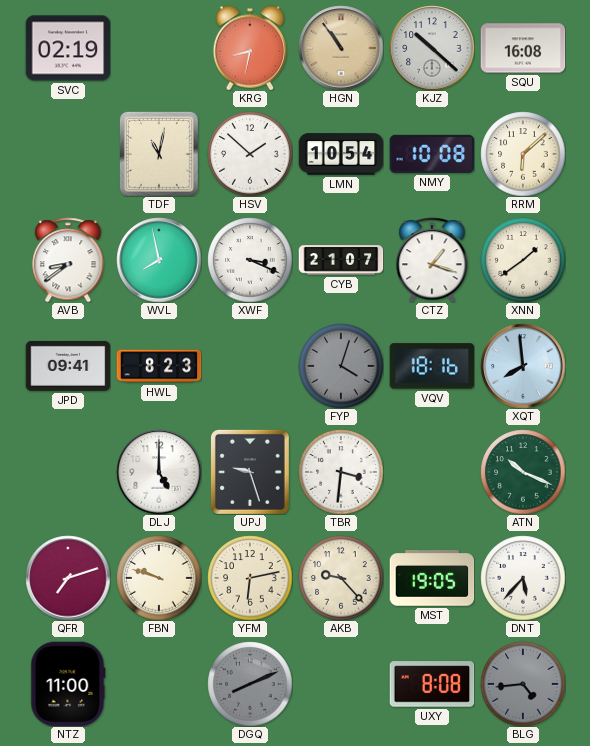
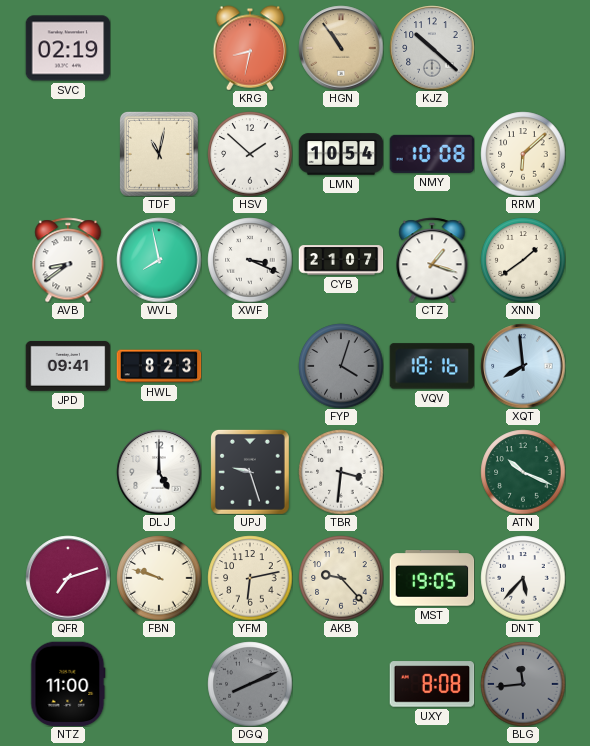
SQU: 16:08 -> none
BLG: 4:44 -> 11:44
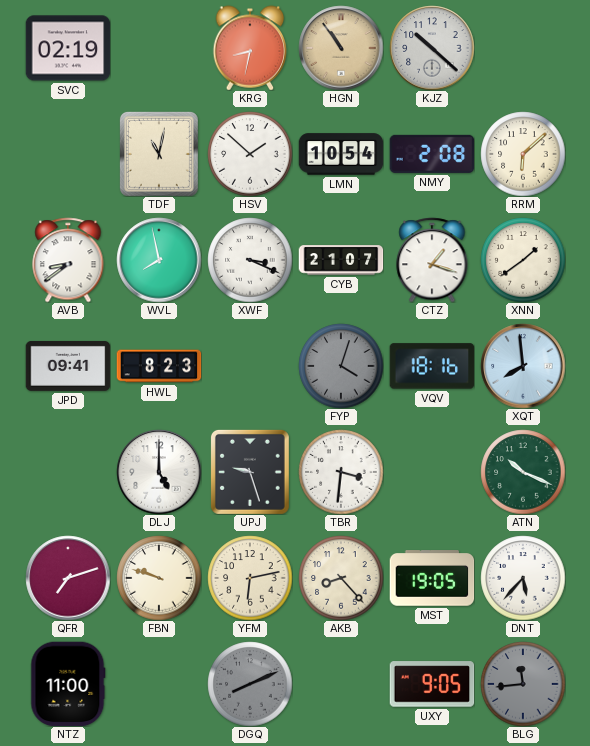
NMY: 10:08 -> 2:08
AKB: 9:23 -> 8:23
UXY: 8:08 -> 9:05
